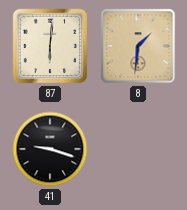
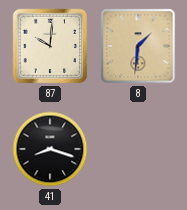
87: 6:01 -> 10:01
41: 9:18 -> 8:18
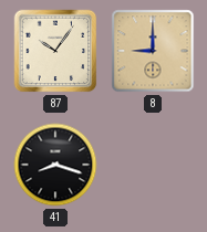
87: 10:01 -> 10:06
8: 1:31 -> 9:00
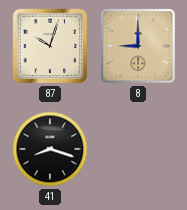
87: 10:06 -> 10:03
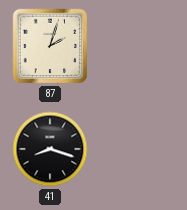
87: 10:03 -> 2:03
8: 9:00 -> none
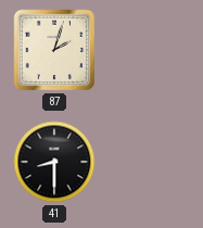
41: 8:18 -> 8:30
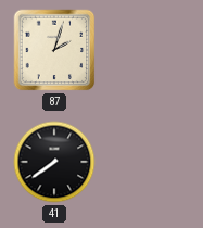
41: 8:30 -> 7:39
